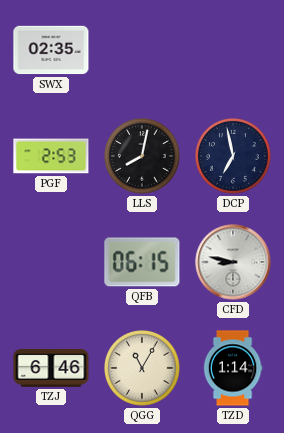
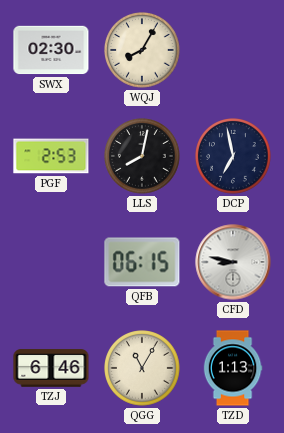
SWX: 02:35 -> 02:30
WQJ: none -> 8:05
TZD: 1:14 -> 1:13
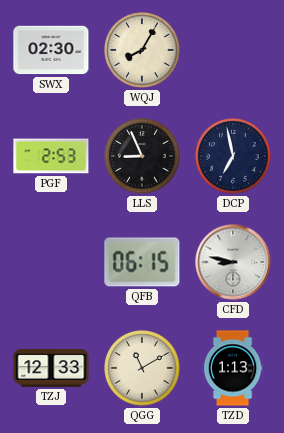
LLS: 8:02 -> 8:56
TZJ: 6:46 -> 12:33
QGG: 11:05 -> 11:10
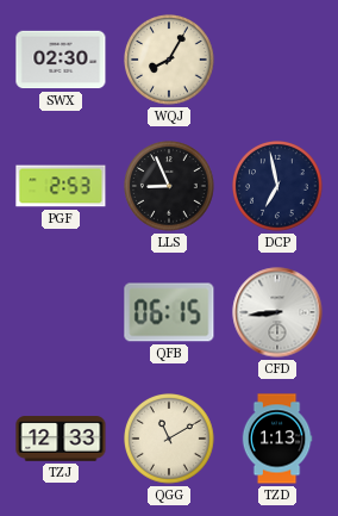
CFD: 8:47 -> 8:44
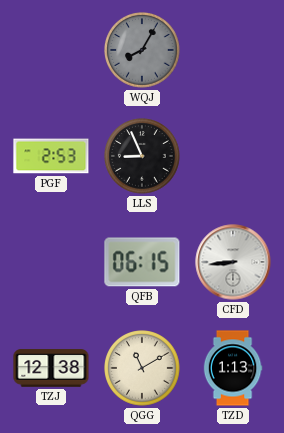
SWX: 02:30 -> none
WQJ dial: cream -> grey
DCP: 6:58 -> none
TZJ: 12:33 -> 12:38
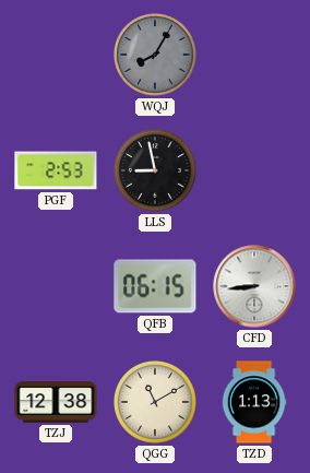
LLS: 8:56 -> 8:58
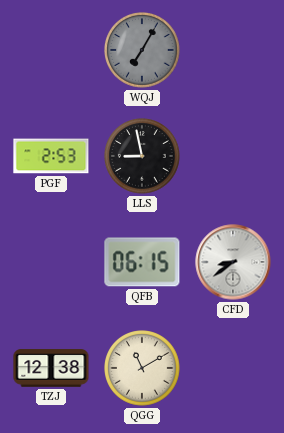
WQJ: 8:05 -> 7:05
CFD: 8:44 -> 8:39
TZD: 1:13 -> none
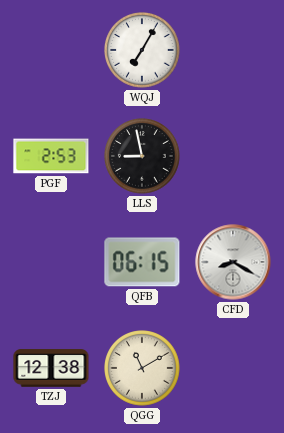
WQJ dial: grey -> white
CFD: 8:39 -> 8:20
